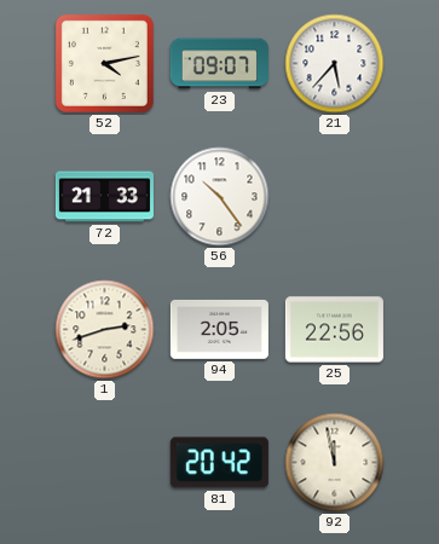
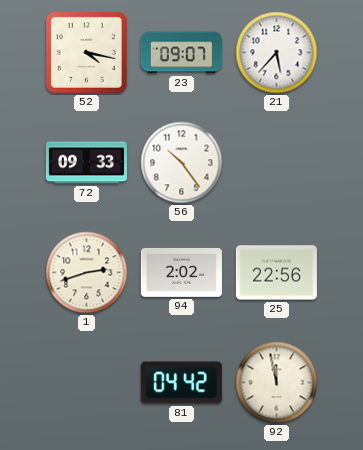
52: 4:13 -> 4:17
72: 21:33 -> 09:33
94: 2:05 -> 2:02
81: 20:42 -> 04:42
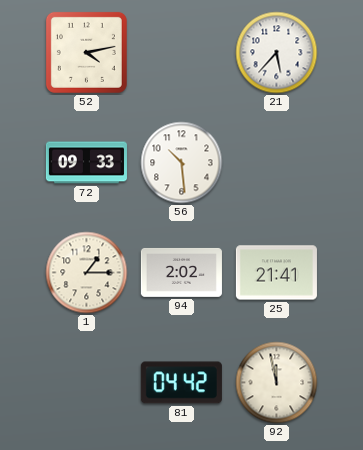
52: 4:17 -> 4:13
23: 09:07 -> none
56: 10:24 -> 10:29
1: 2:42 -> 1:15
25: 22:56 -> 21:41
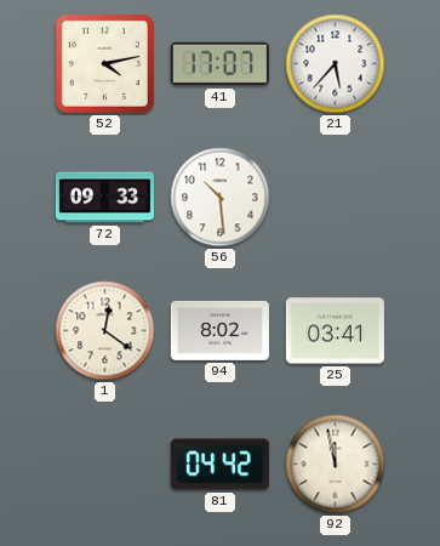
41: none -> 17:07
1: 1:15 -> 12:21
94: 2:02 -> 8:02
25: 21:41 -> 03:41
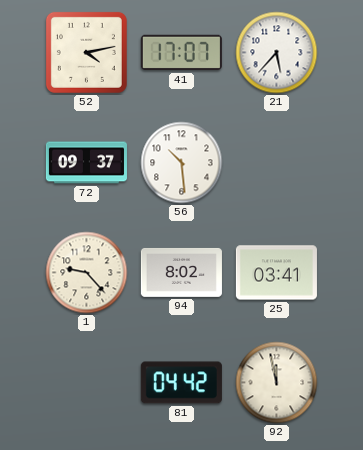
72: 09:33 -> 09:37
1: 12:21 -> 9:23
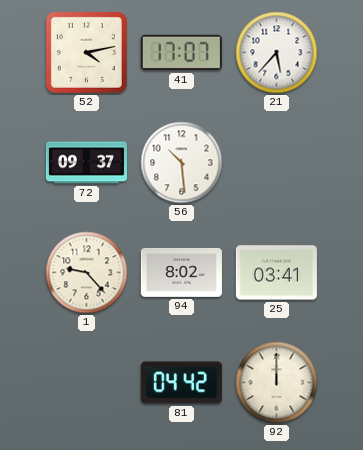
92: 11:58 -> 12:00
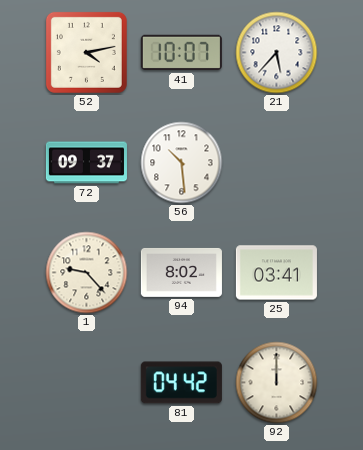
41: 17:07 -> 10:07
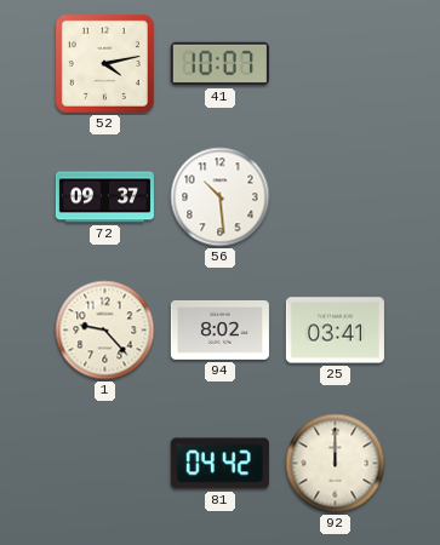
21: 5:37 -> none
